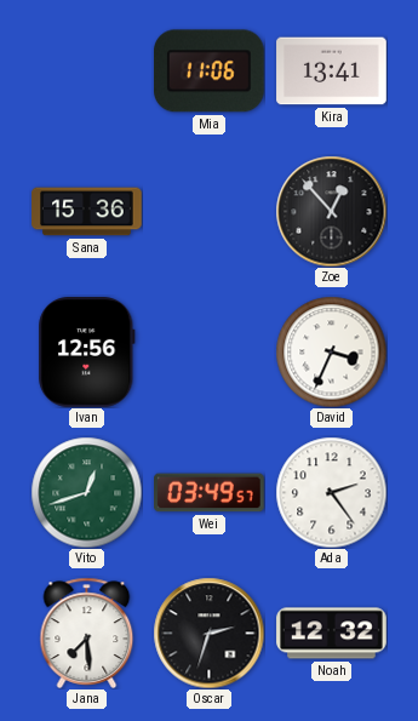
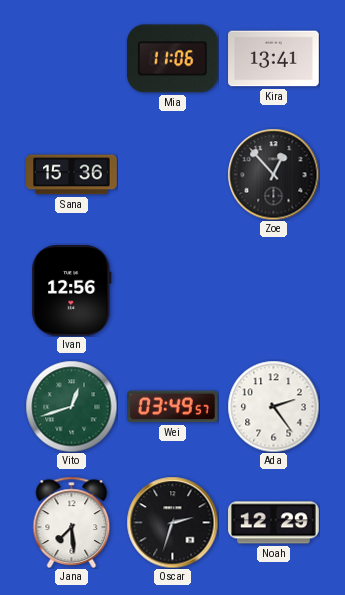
David: 3:34 -> none
Noah: 12:32 -> 12:29
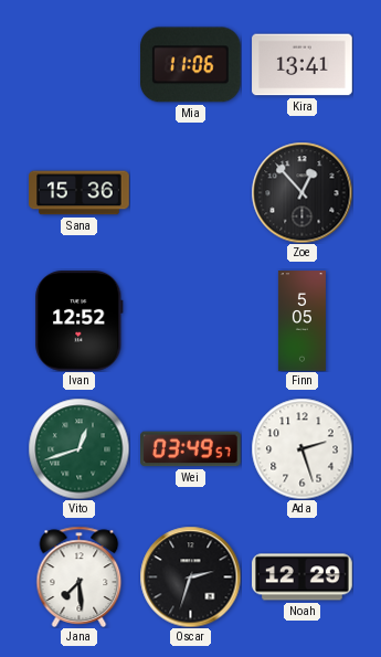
Ivan: 12:56 -> 12:52
Finn: none -> 5:05
Ada: 2:24 -> 2:27
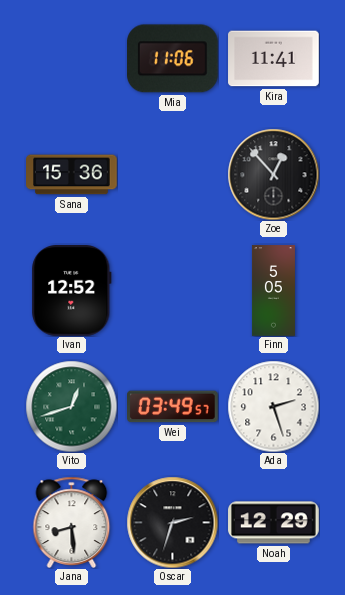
Kira: 13:41 -> 11:41
Jana: 7:29 -> 8:29
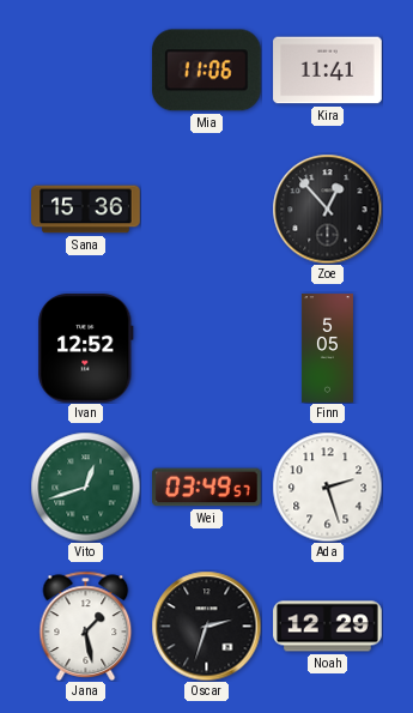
Jana: 8:29 -> 1:28
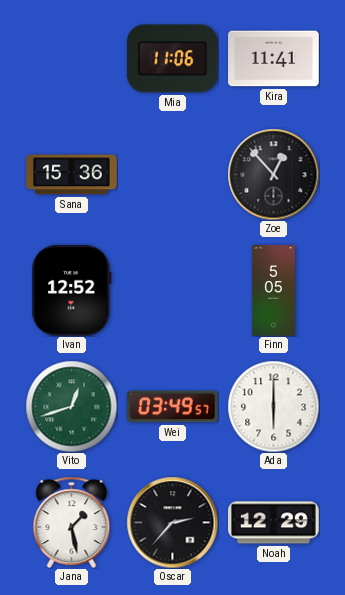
Ada: 2:27 -> 6:00
Oscar: 2:33 -> 2:37
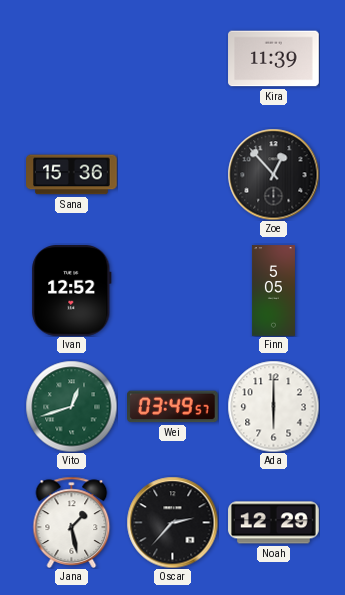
Mia: 11:06 -> none
Kira: 11:41 -> 11:39
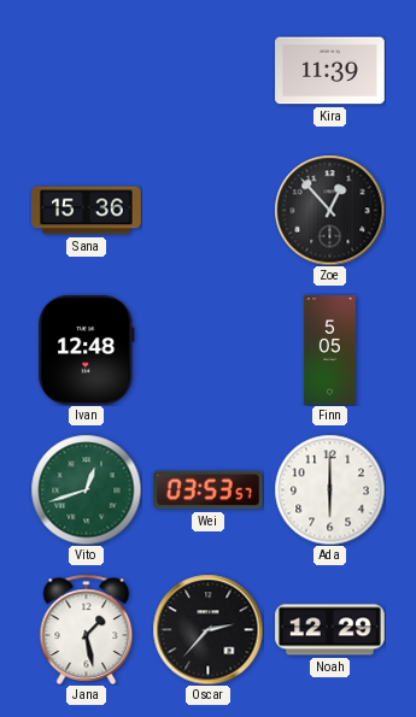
Ivan: 12:52 -> 12:48
Wei: 03:49 -> 03:53
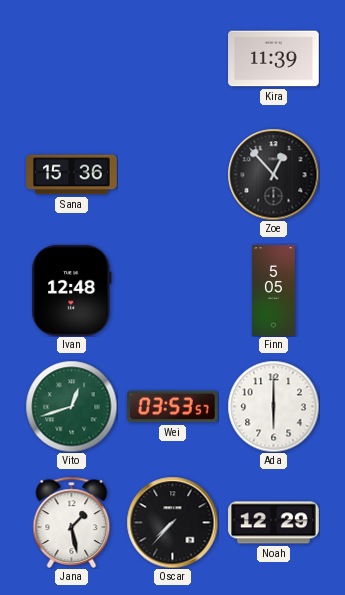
Oscar: 2:37 -> 7:37
